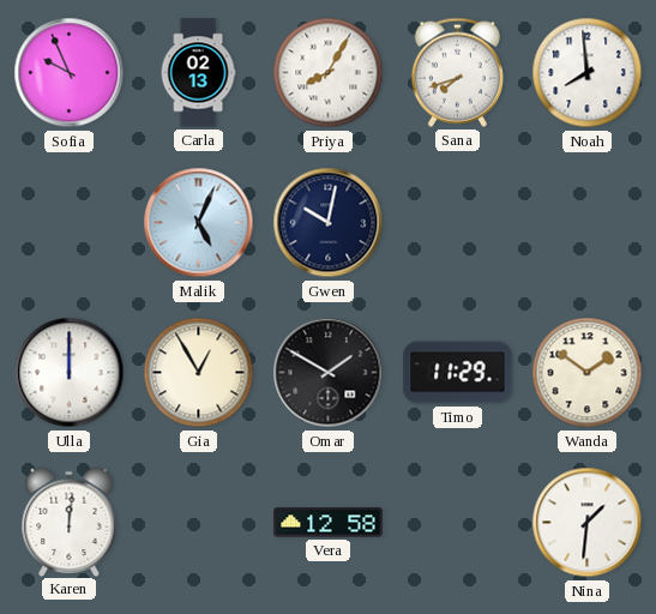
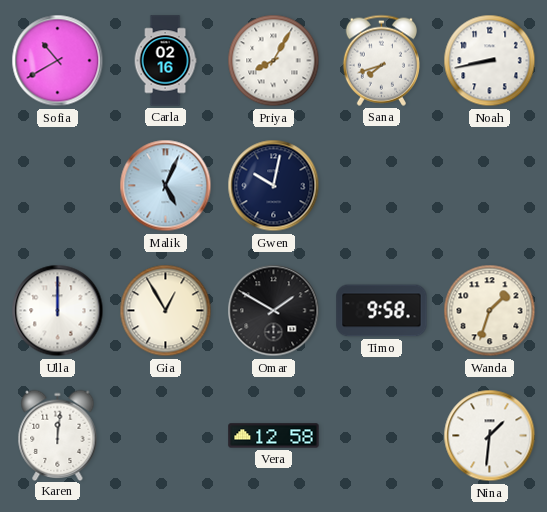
Sofia: 9:56 -> 10:40
Carla: 02:13 -> 02:16
Noah: 7:59 -> 8:43
Timo: 11:29 -> 9:58
Wanda: 1:51 -> 1:33
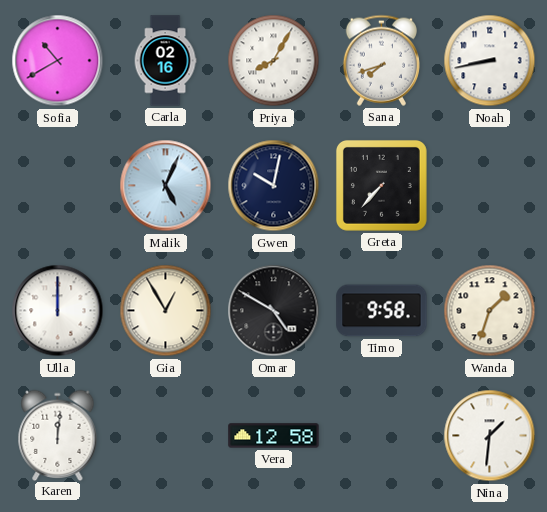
Greta: none -> 7:37
Omar: 1:50 -> 4:50
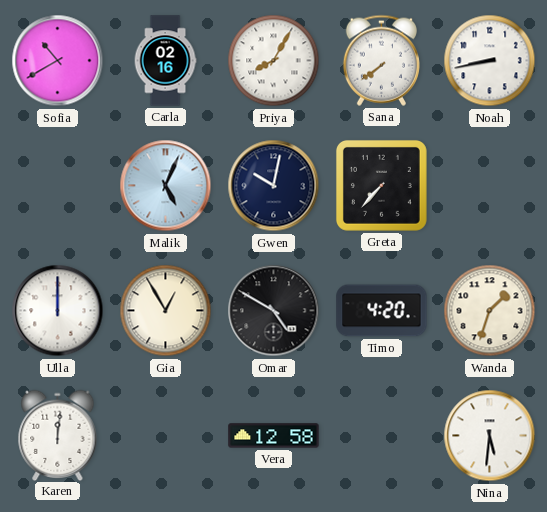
Sana: 7:42 -> 7:39
Timo: 9:58 -> 4:20
Nina: 1:31 -> 5:31
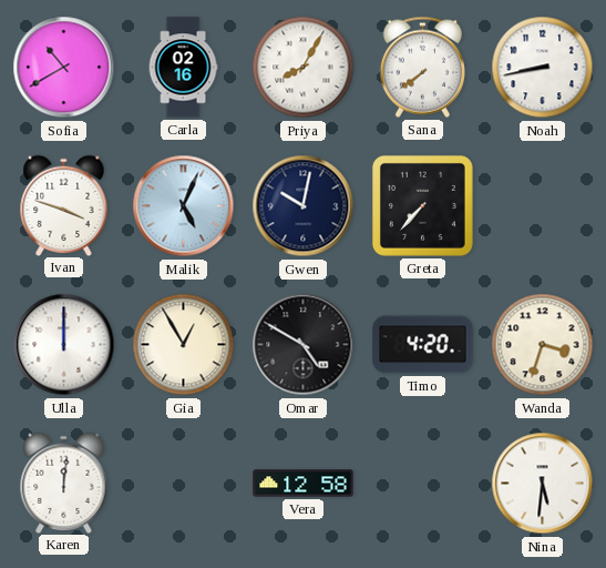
Ivan: none -> 3:48
Wanda: 1:33 -> 3:33
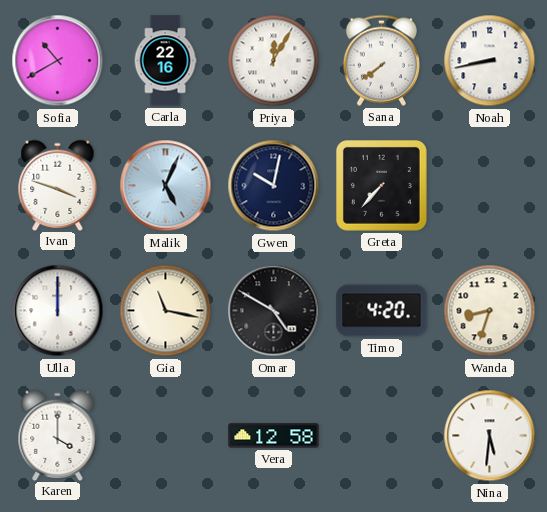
Carla: 02:16 -> 22:16
Priya: 8:05 -> 12:05
Gia: 12:55 -> 11:17
Wanda: 3:33 -> 8:33
Karen: 12:01 -> 4:00
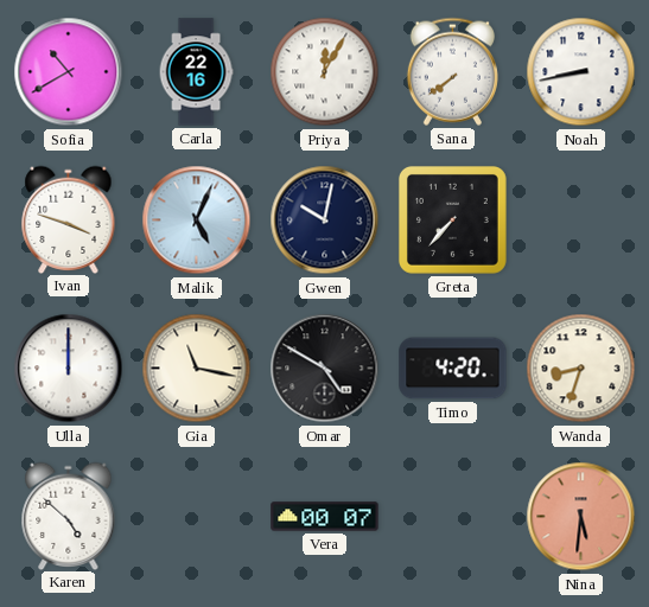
Karen: 4:00 -> 4:52
Vera: 12:58 -> 00:07
Nina dial: white -> salmon
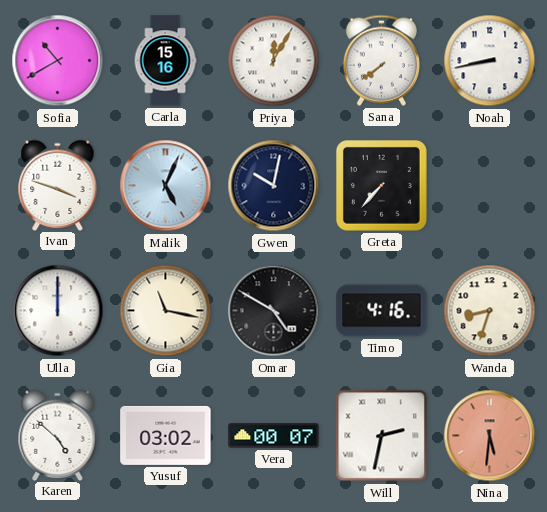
Carla: 22:16 -> 15:16
Timo: 4:20 -> 4:16
Yusuf: none -> 03:02
Will: none -> 2:32
